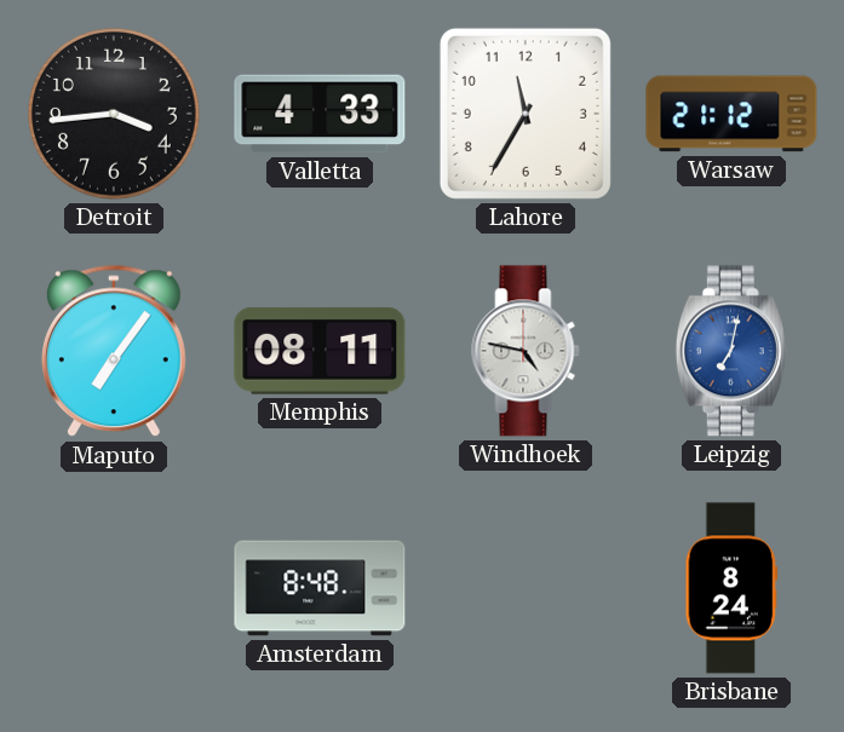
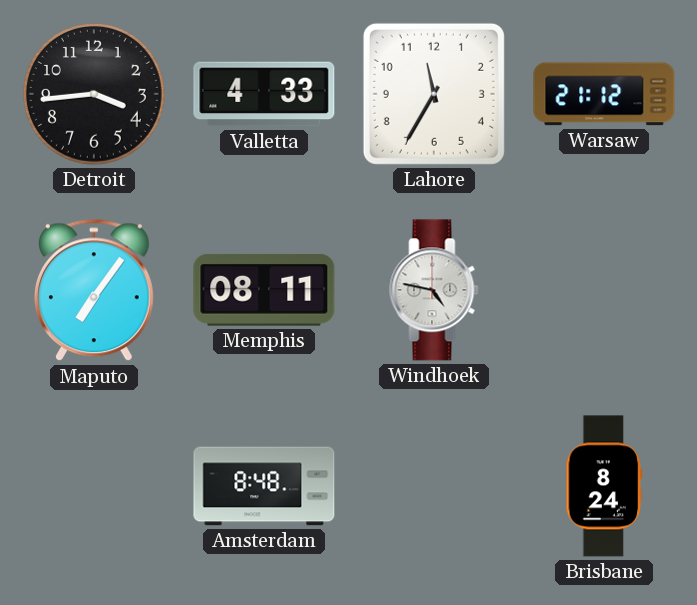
Leipzig: 7:02 -> none
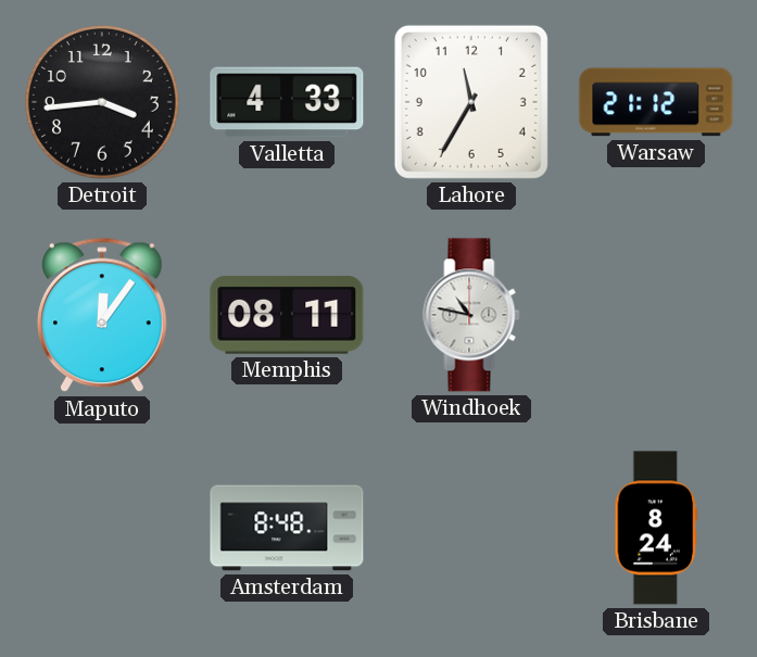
Maputo: 7:06 -> 12:06
Windhoek: 4:47 -> 10:47
